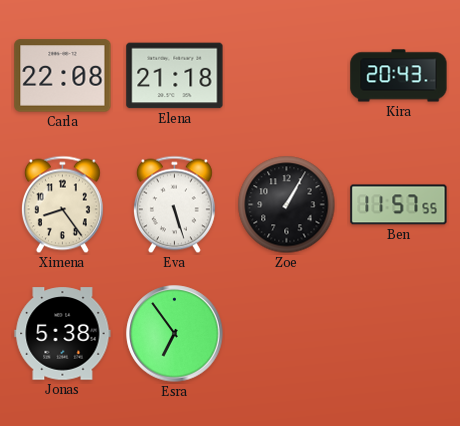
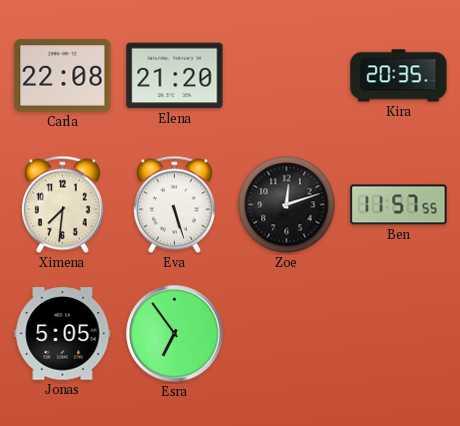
Elena: 21:18 -> 21:20
Kira: 20:43 -> 20:35
Ximena: 8:24 -> 7:31
Zoe: 1:05 -> 12:12
Jonas: 5:38 -> 5:05
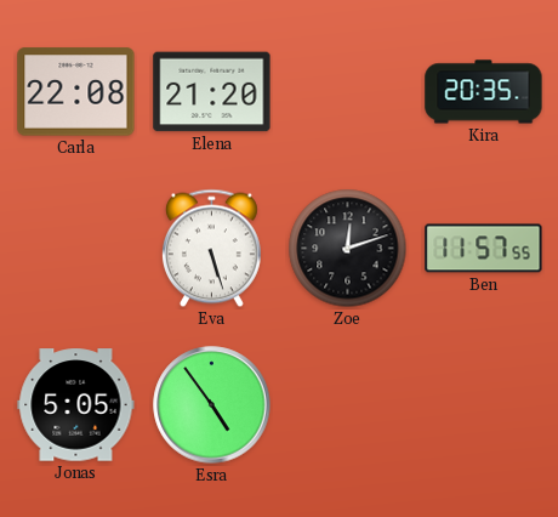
Ximena: 7:31 -> none
Esra: 6:54 -> 4:54
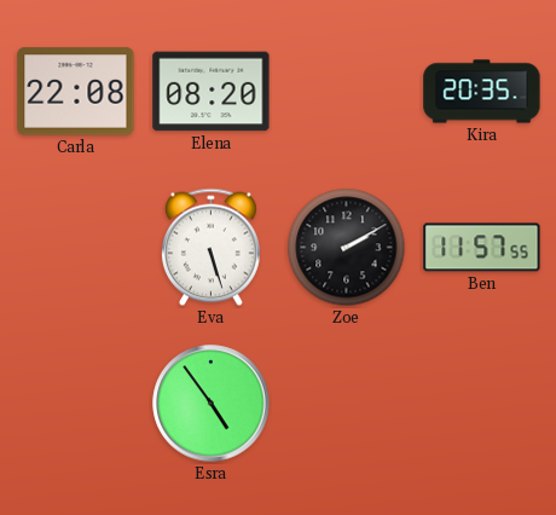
Elena: 21:20 -> 08:20
Zoe: 12:12 -> 2:10
Jonas: 5:05 -> none
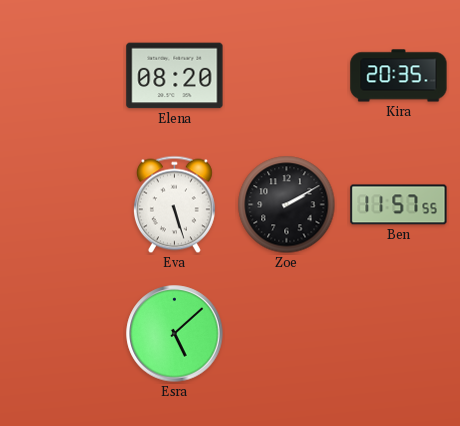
Carla: 22:08 -> none
Esra: 4:54 -> 5:08
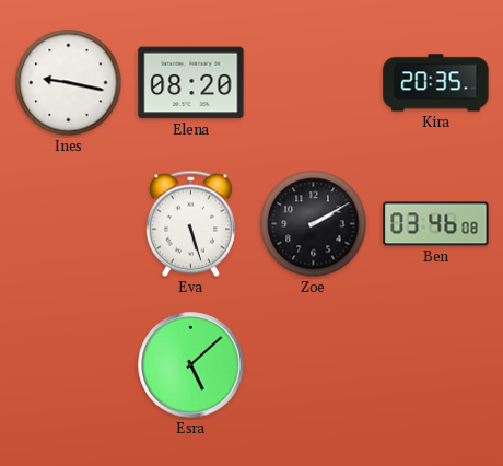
Ines: none -> 9:17
Ben: 11:57 -> 03:46
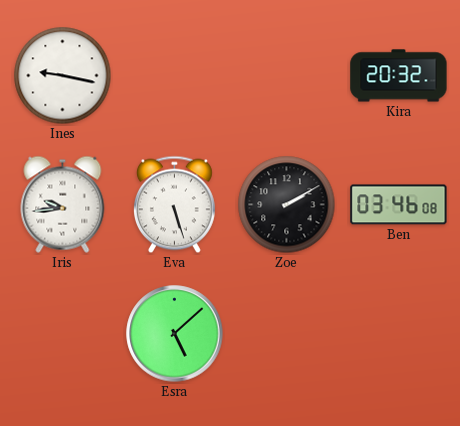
Elena: 08:20 -> none
Kira: 20:35 -> 20:32
Iris: none -> 9:44
